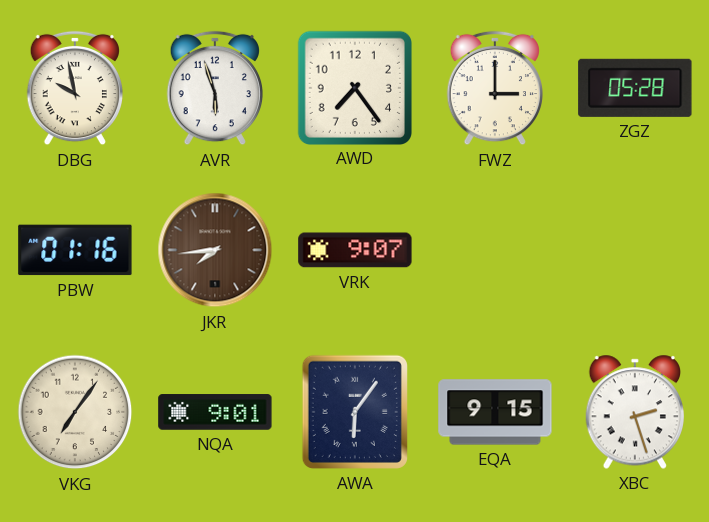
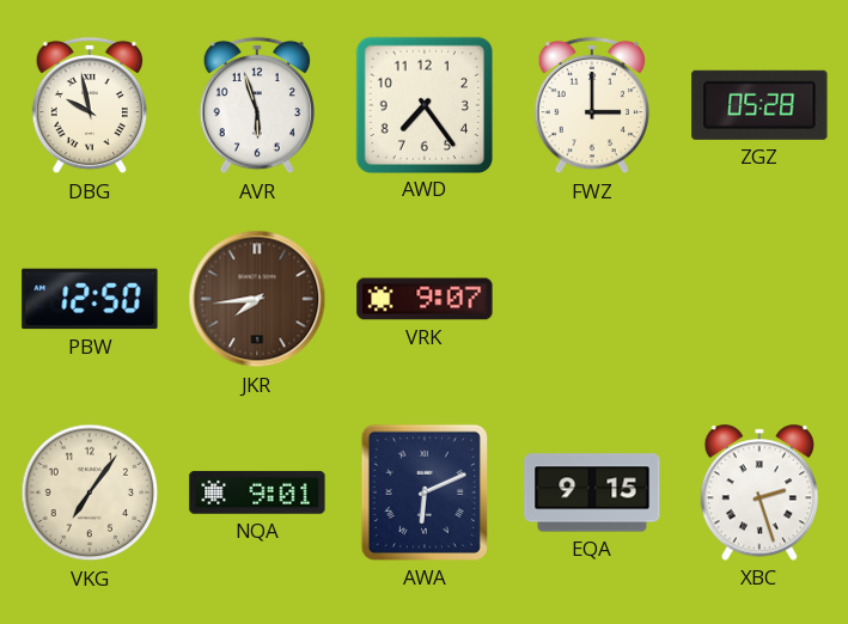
PBW: 01:16 -> 12:50
AWA: 6:06 -> 6:11
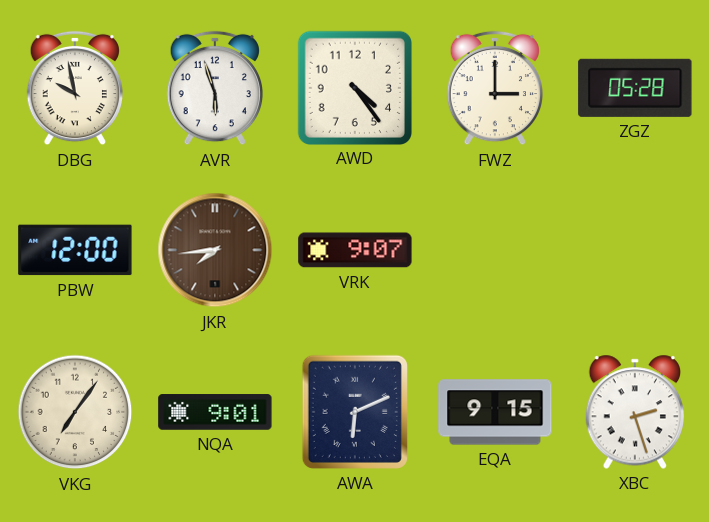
AWD: 7:24 -> 4:24
PBW: 12:50 -> 12:00
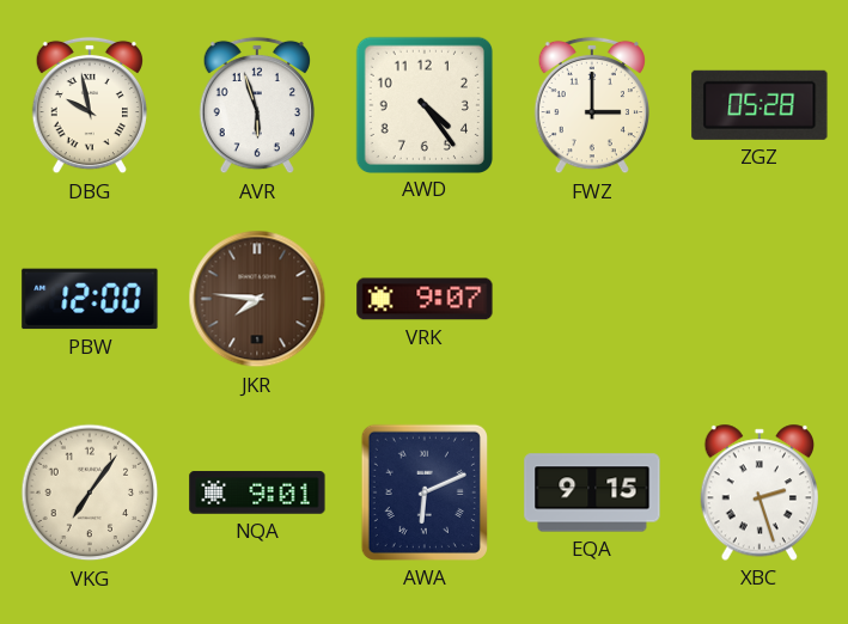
JKR: 7:44 -> 7:46
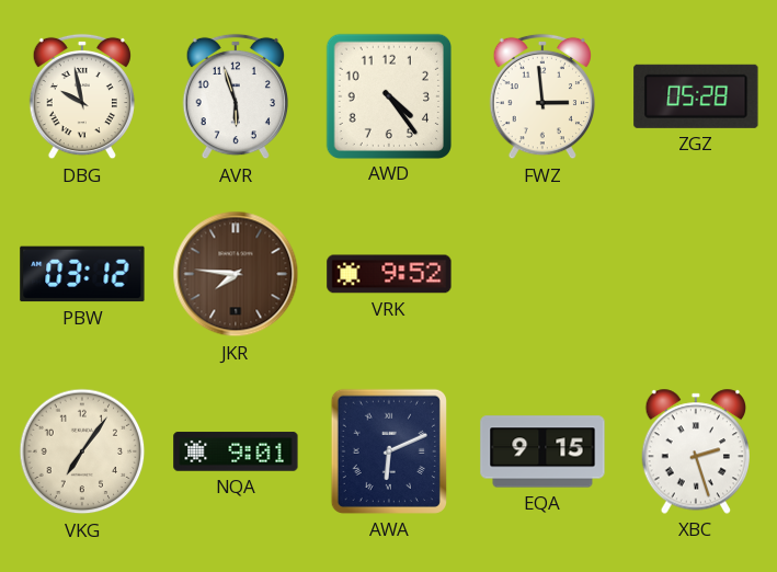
FWZ: 3:00 -> 2:59
PBW: 12:00 -> 03:12
VRK: 9:07 -> 9:52
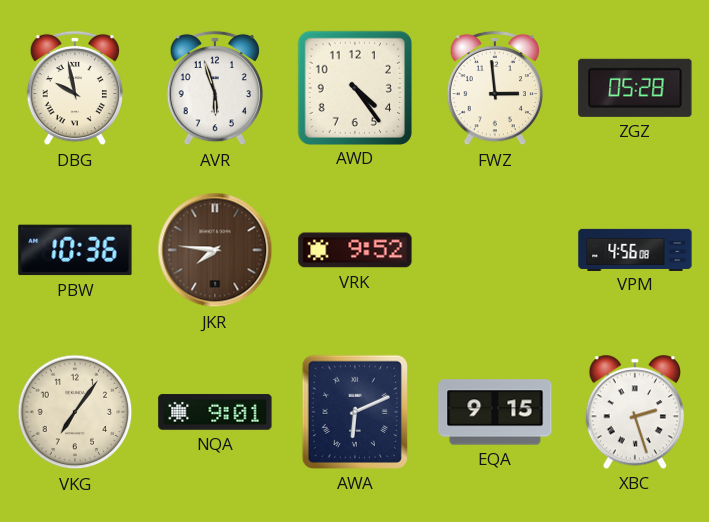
PBW: 03:12 -> 10:36
VPM: none -> 4:56
